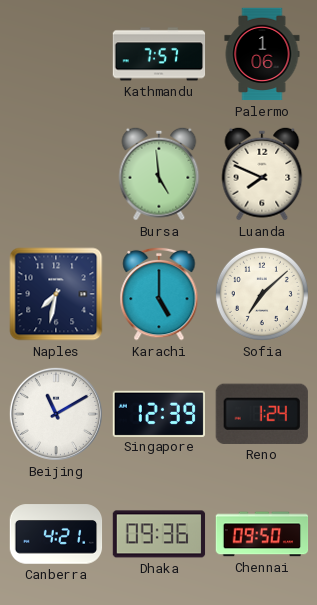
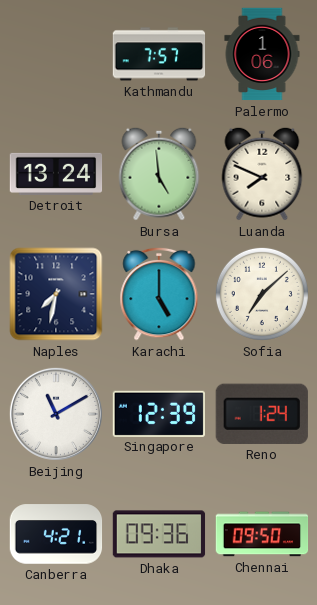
Detroit: none -> 13:24
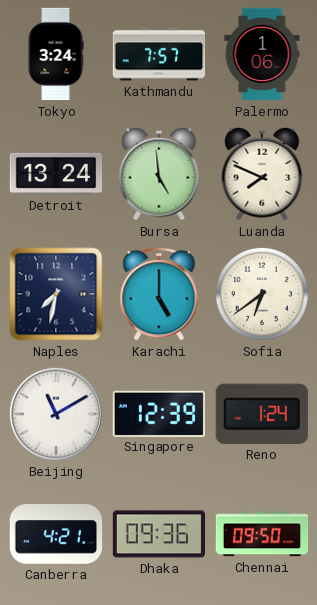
Tokyo: none -> 3:24
Sofia: 7:08 -> 6:39
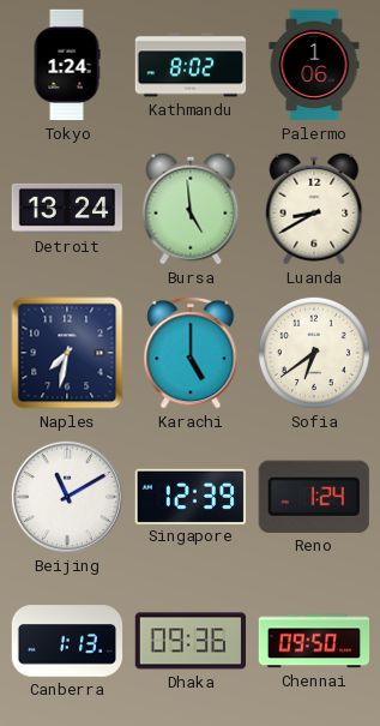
Tokyo: 3:24 -> 1:24
Kathmandu: 7:57 -> 8:02
Luanda: 7:49 -> 8:40
Canberra: 4:21 -> 1:13
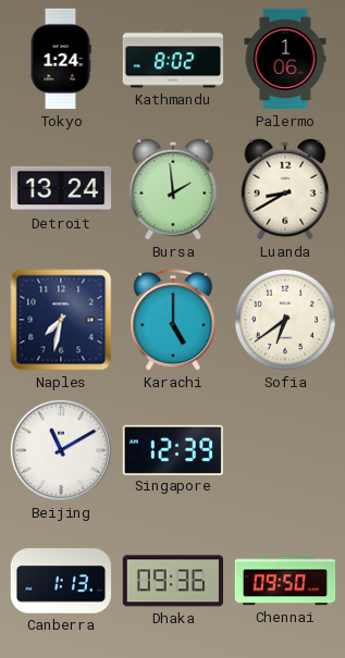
Bursa: 4:59 -> 1:59
Reno: 1:24 -> none
